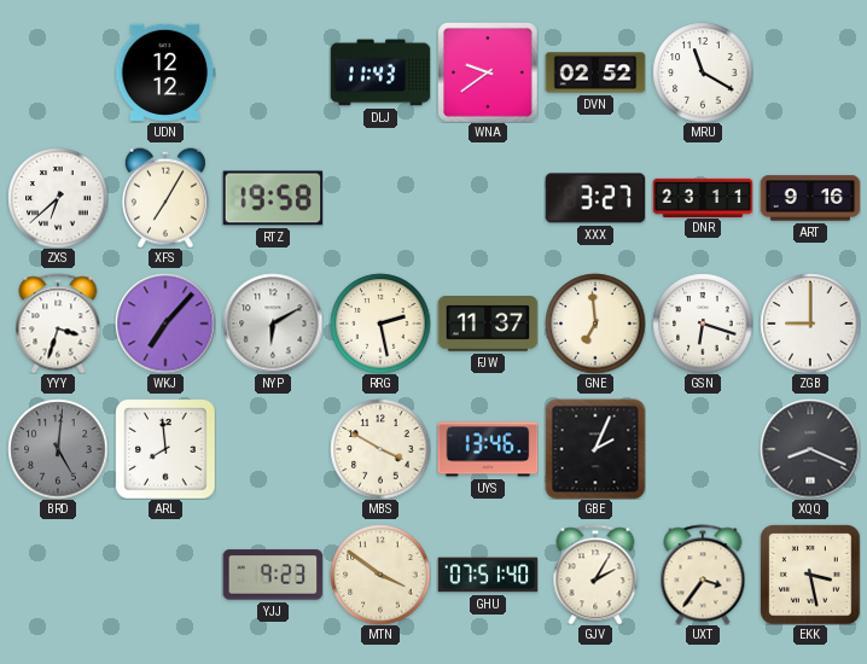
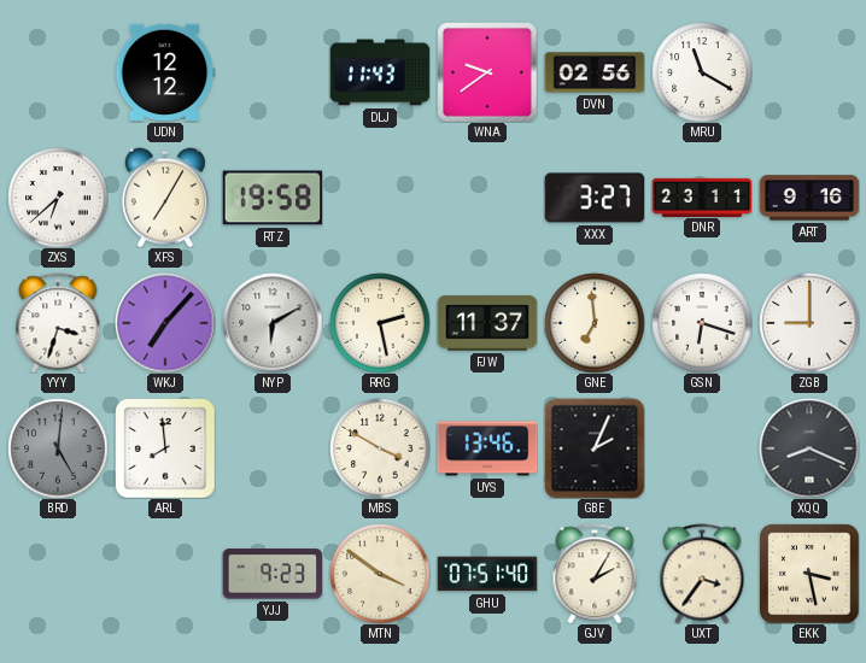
DVN: 02:52 -> 02:56
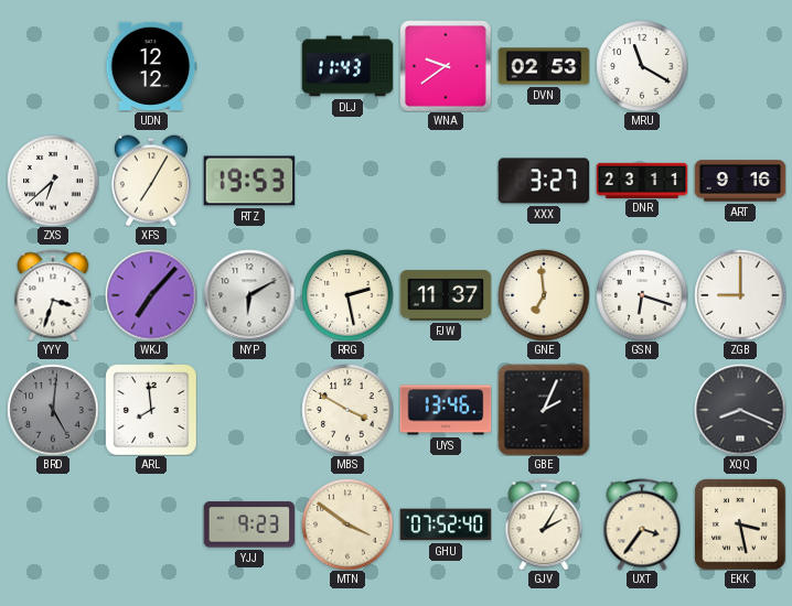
DVN: 02:56 -> 02:53
RTZ: 19:58 -> 19:53
GHU: 07:51 -> 07:52
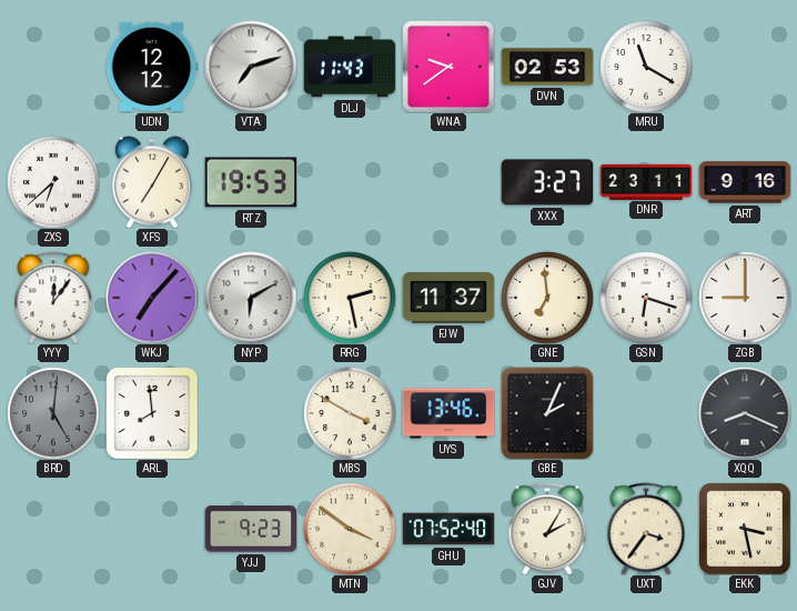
VTA: none -> 7:12
YYY: 3:33 -> 12:06
